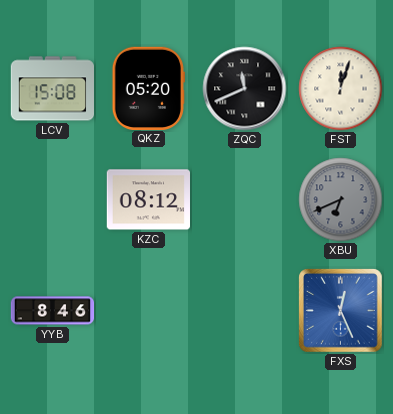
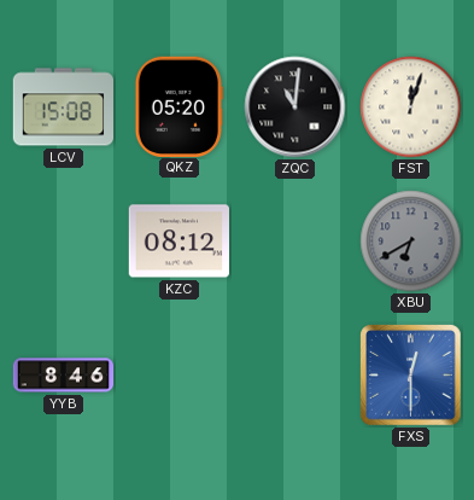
ZQC: 11:41 -> 11:01
XBU: 6:41 -> 6:40
FXS: 12:26 -> 12:30
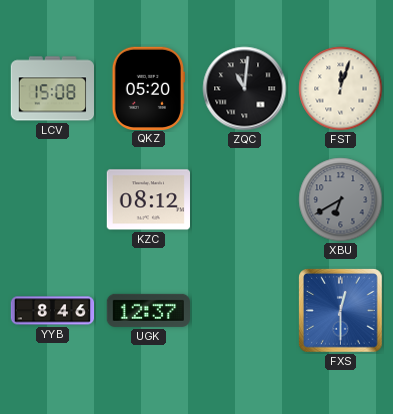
UGK: none -> 12:37
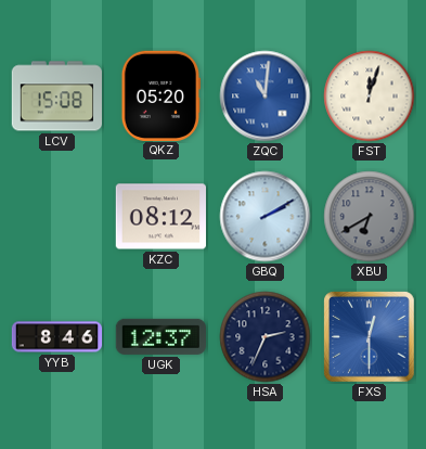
ZQC dial: black -> blue
GBQ: none -> 2:10
HSA: none -> 2:34
